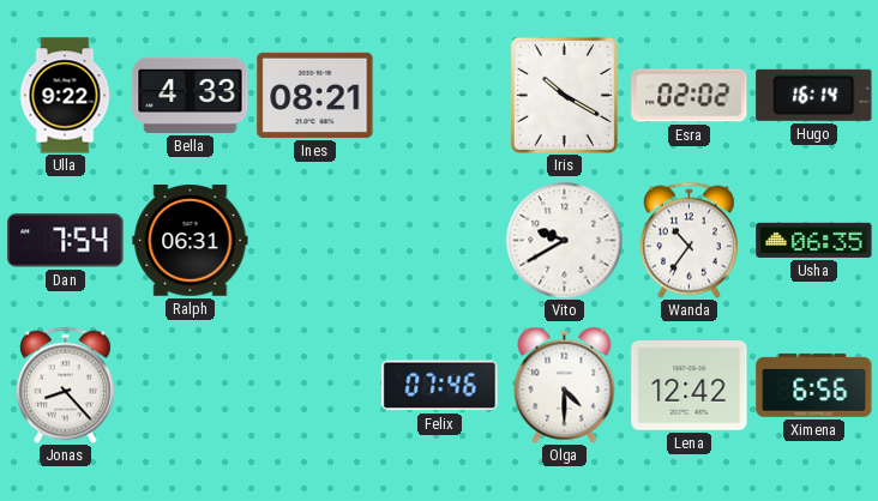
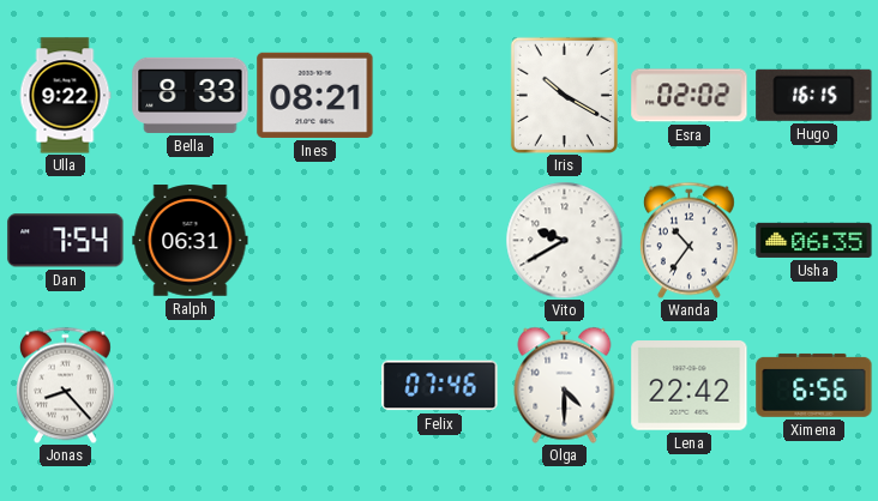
Bella: 4:33 -> 8:33
Hugo: 16:14 -> 16:15
Lena: 12:42 -> 22:42
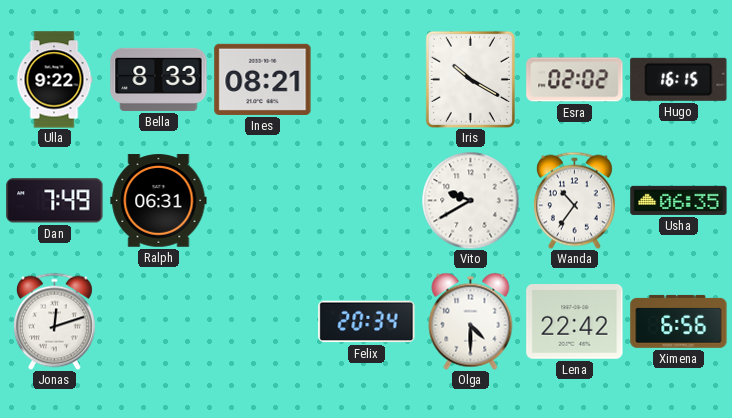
Dan: 7:54 -> 7:49
Jonas: 8:23 -> 12:12
Felix: 07:46 -> 20:34
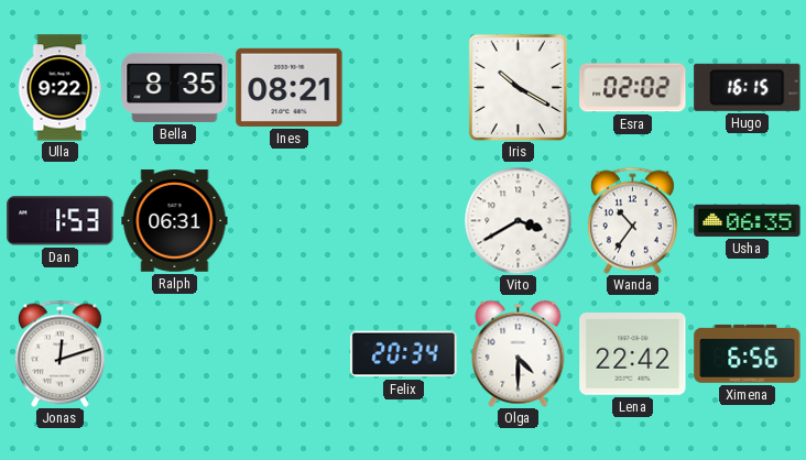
Bella: 8:33 -> 8:35
Dan: 7:49 -> 1:53
Vito: 9:40 -> 3:40
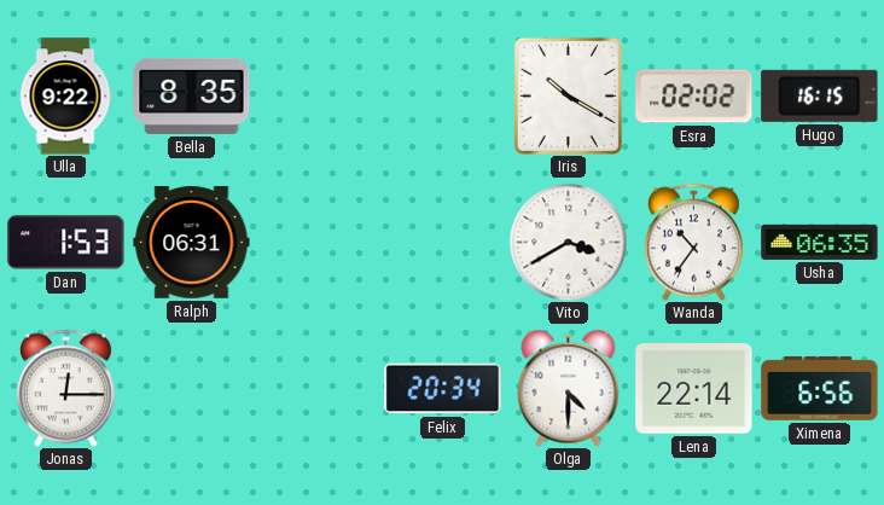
Ines: 08:21 -> none
Jonas: 12:12 -> 12:15
Lena: 22:42 -> 22:14
